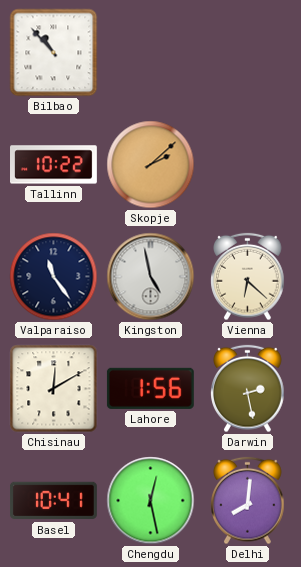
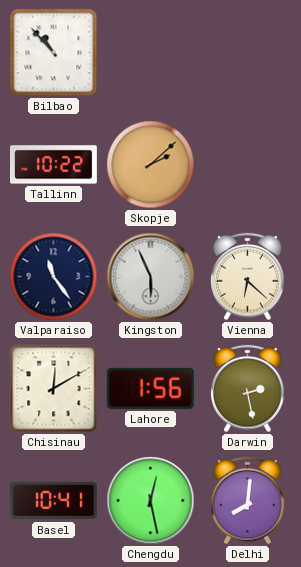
Kingston: 4:58 -> 5:56
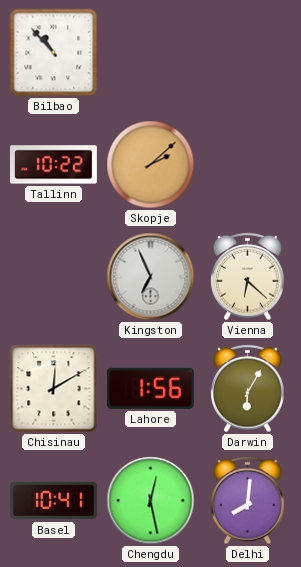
Valparaiso: 11:24 -> none
Kingston: 5:56 -> 6:56
Darwin: 2:28 -> 6:05
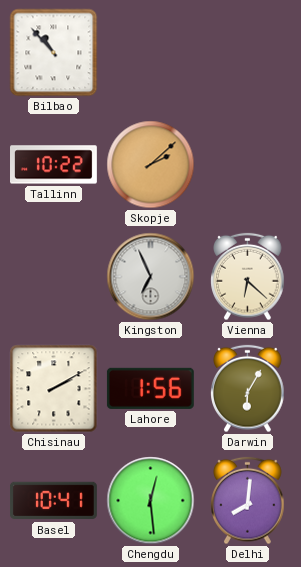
Chisinau: 12:10 -> 2:10
Chengdu: 12:28 -> 12:29
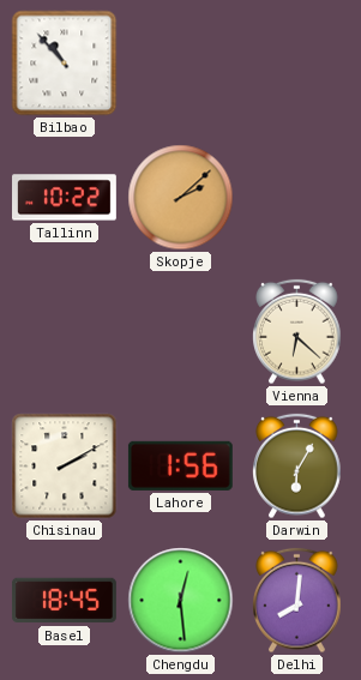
Kingston: 6:56 -> none
Basel: 10:41 -> 18:45
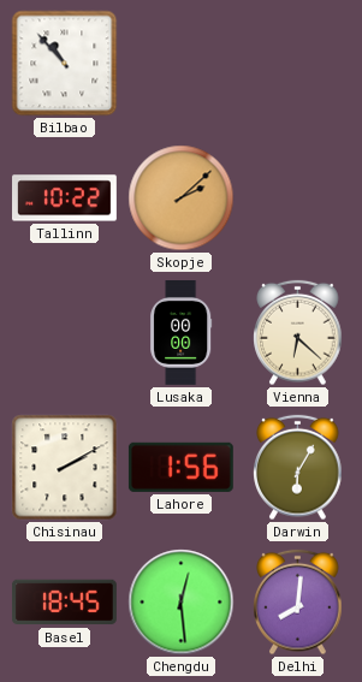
Lusaka: none -> 00:00
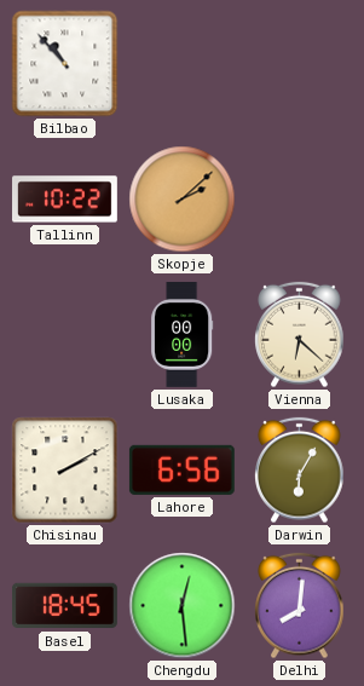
Lahore: 1:56 -> 6:56
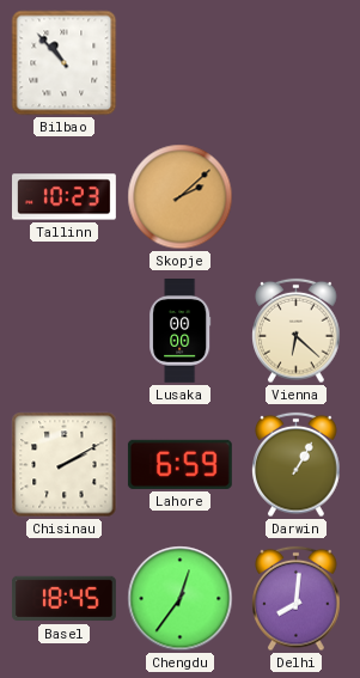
Tallinn: 10:22 -> 10:23
Lahore: 6:56 -> 6:59
Darwin: 6:05 -> 1:05
Chengdu: 12:29 -> 12:36
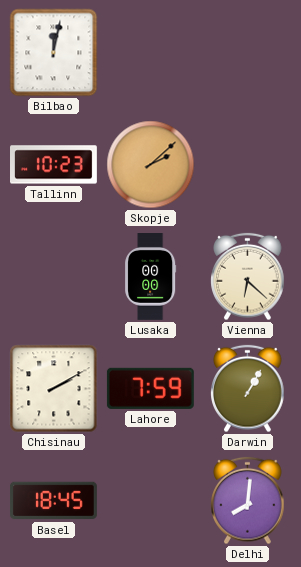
Bilbao: 10:53 -> 12:02
Lahore: 6:59 -> 7:59
Chengdu: 12:36 -> none
